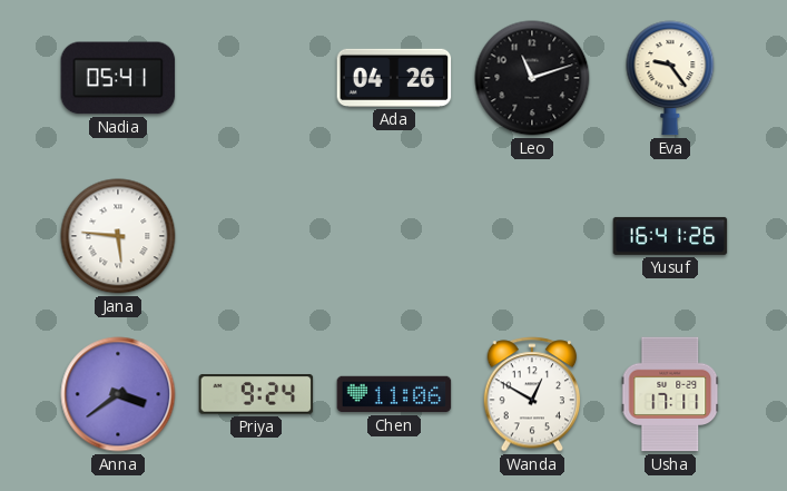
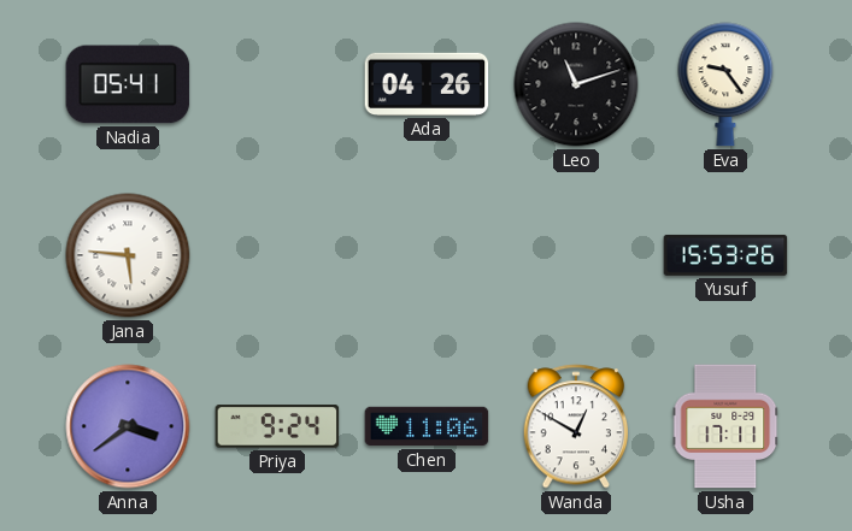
Yusuf: 16:41 -> 15:53
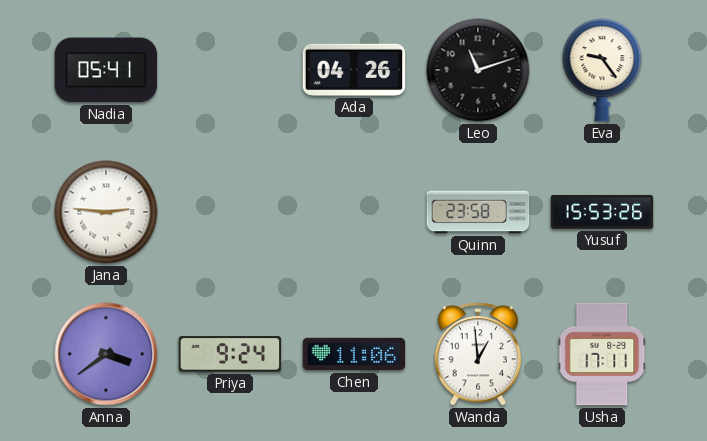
Jana: 5:46 -> 2:46
Quinn: none -> 23:58
Wanda: 12:50 -> 12:59
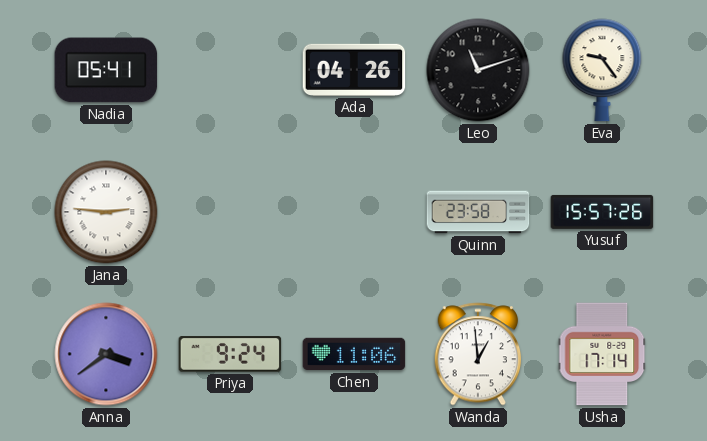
Yusuf: 15:53 -> 15:57
Usha: 17:11 -> 17:14
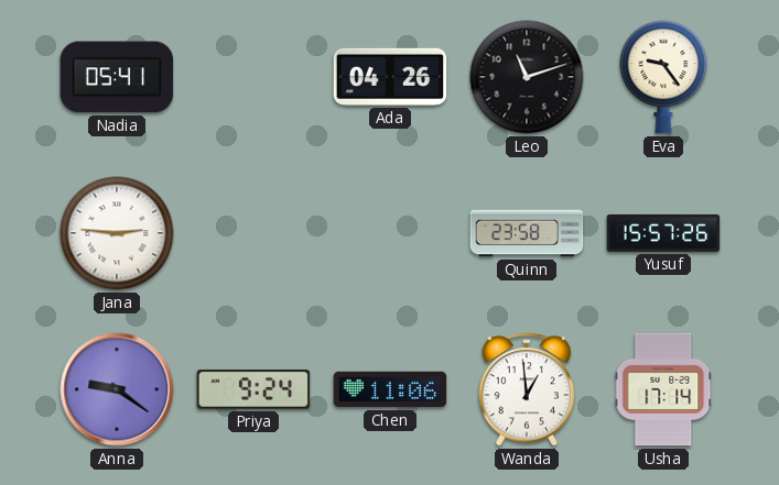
Anna: 3:39 -> 9:21
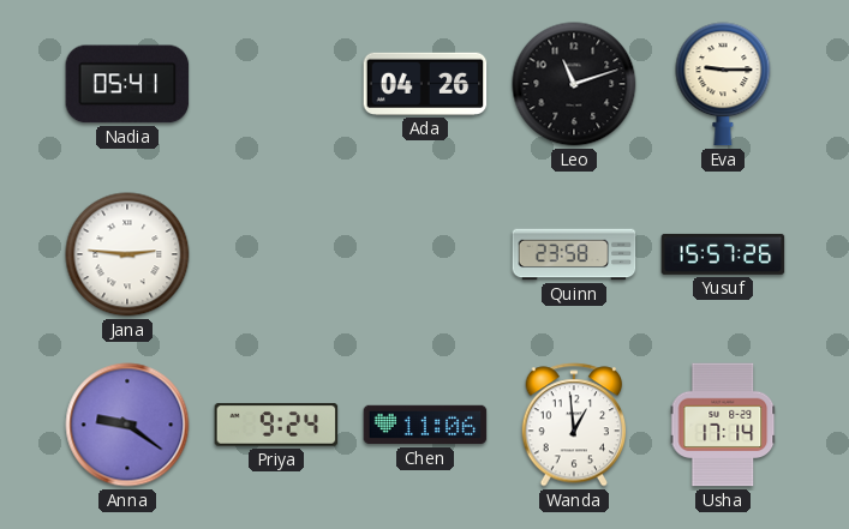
Eva: 9:24 -> 9:15
